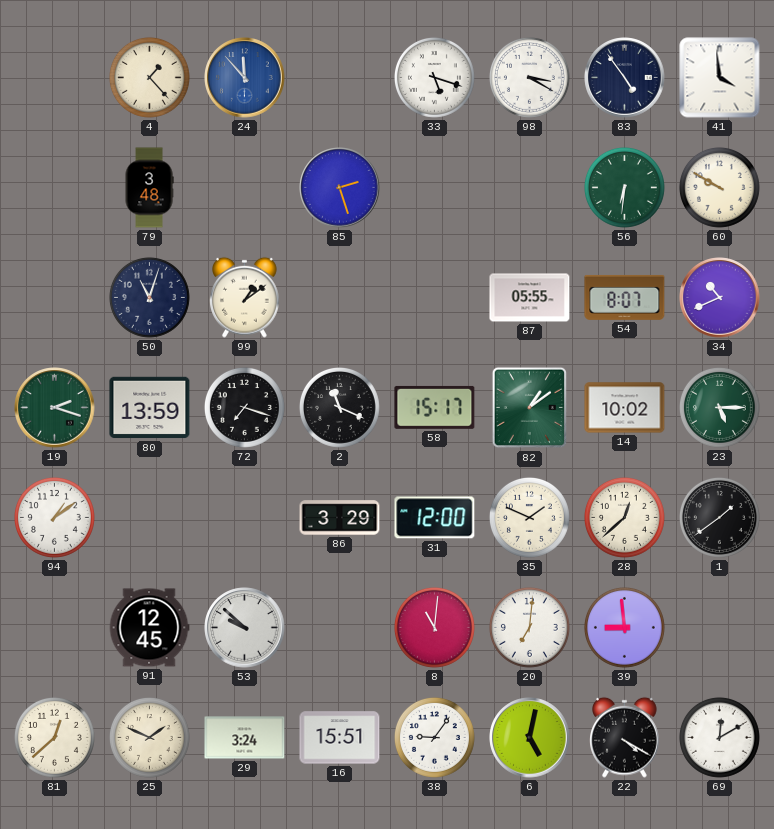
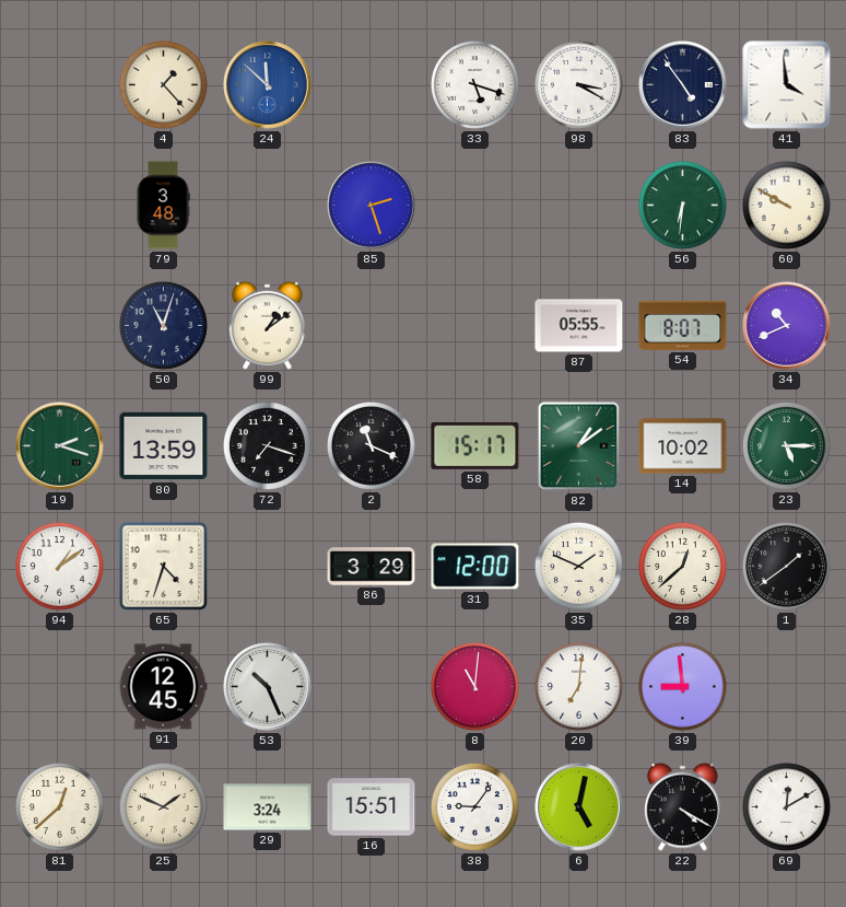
24: 11:53 -> 11:52
65: none -> 4:33
53: 9:52 -> 10:26
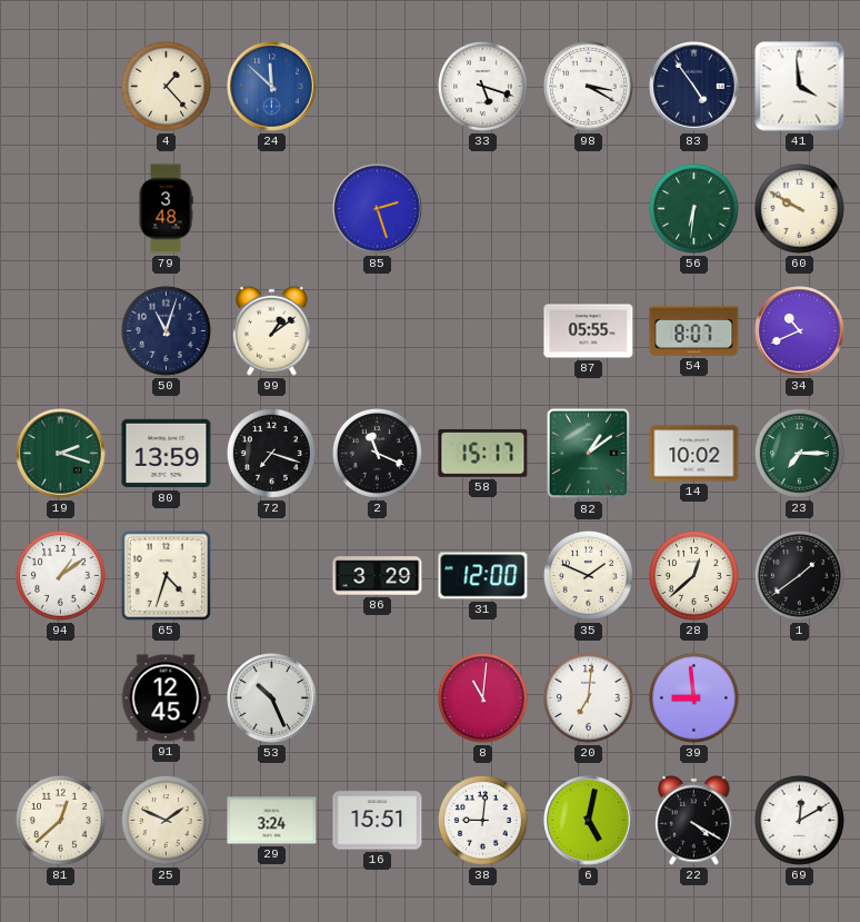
23: 5:15 -> 7:15
38: 9:06 -> 9:01
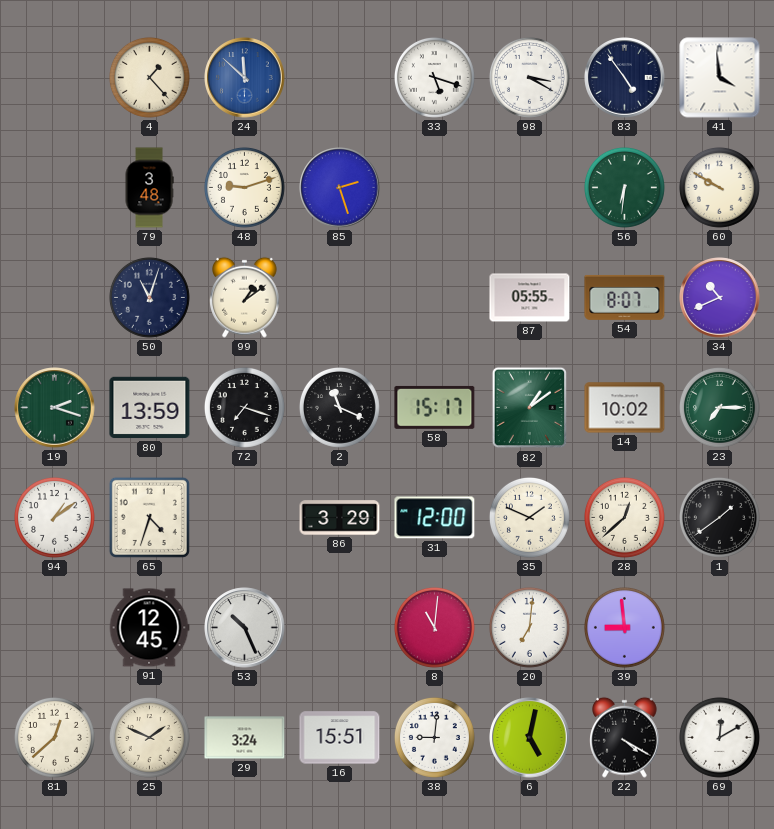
48: none -> 9:12
